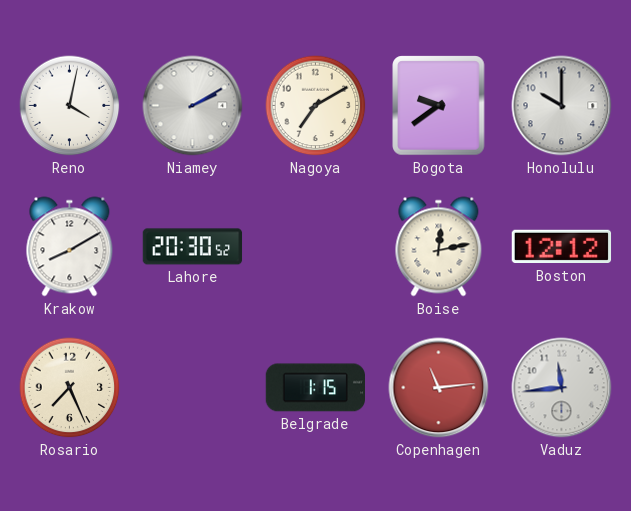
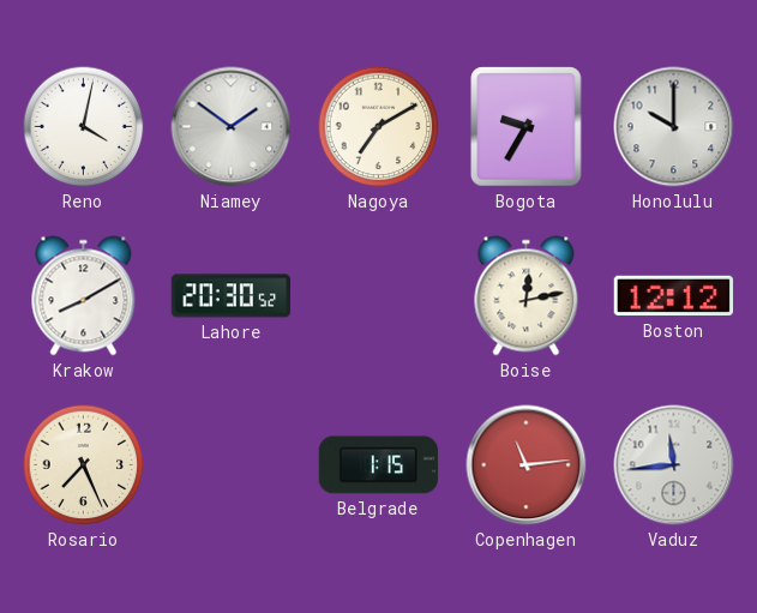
Niamey: 2:10 -> 1:51
Bogota: 9:39 -> 9:35
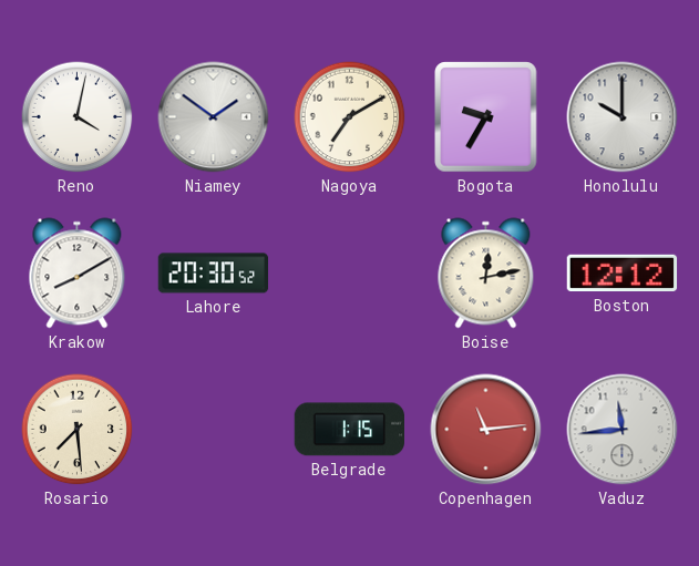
Rosario: 7:26 -> 7:29
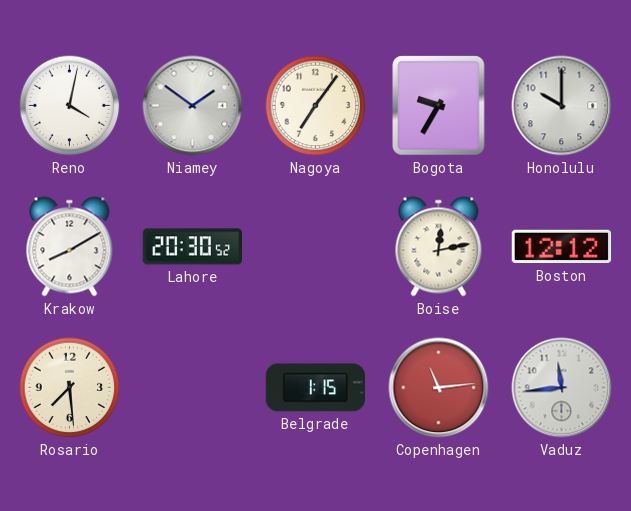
Nagoya: 7:10 -> 7:06
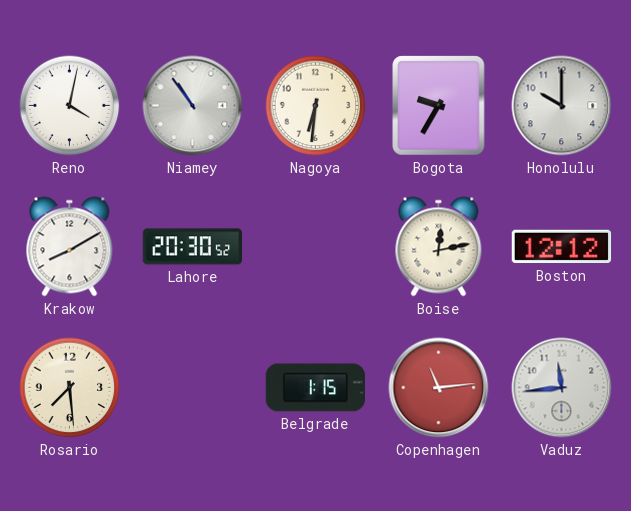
Niamey: 1:51 -> 10:54
Nagoya: 7:06 -> 6:31
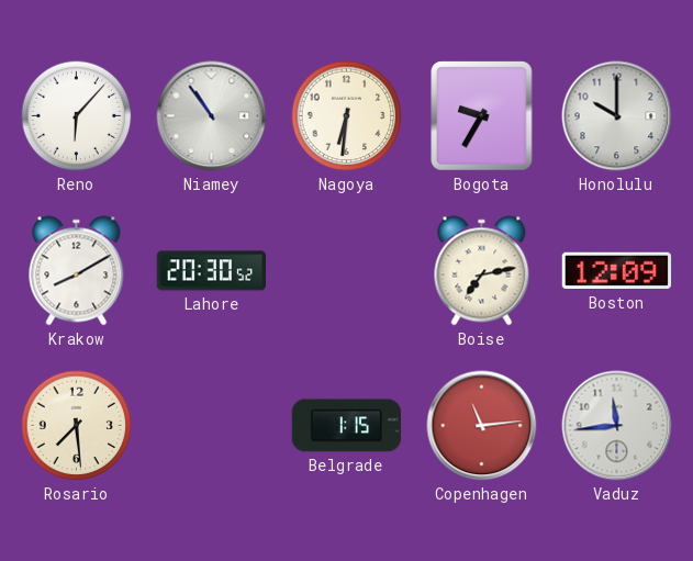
Reno: 4:02 -> 6:07
Boise: 12:13 -> 7:13
Boston: 12:12 -> 12:09
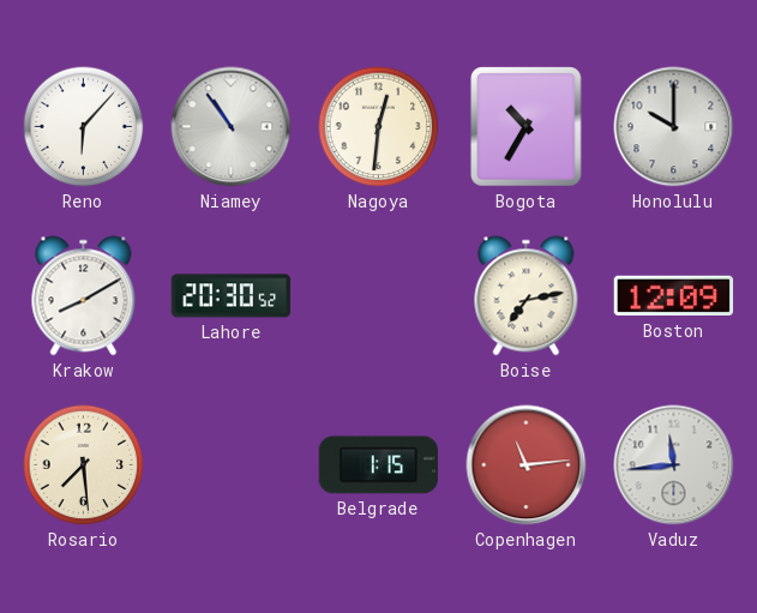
Nagoya: 6:31 -> 12:31
Bogota: 9:35 -> 10:35
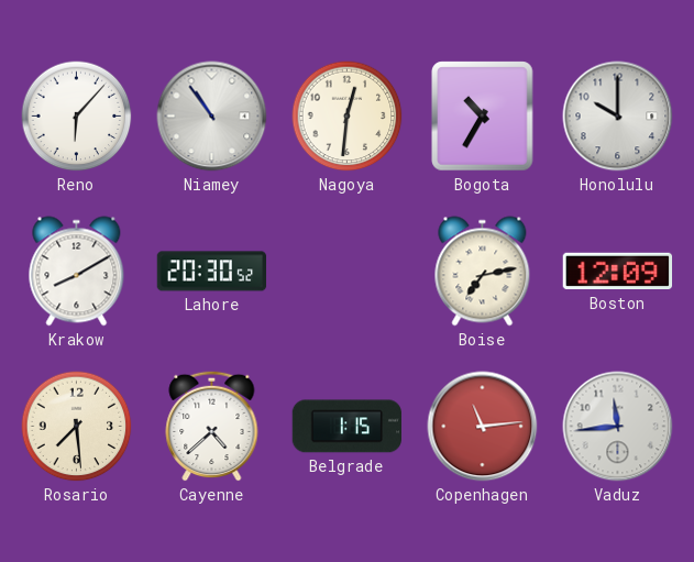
Cayenne: none -> 4:38
